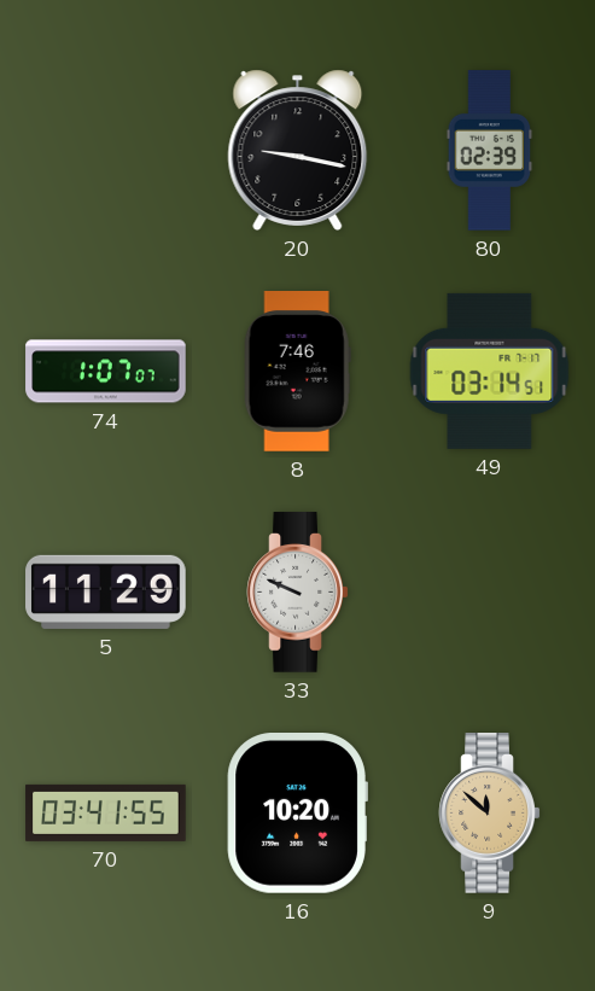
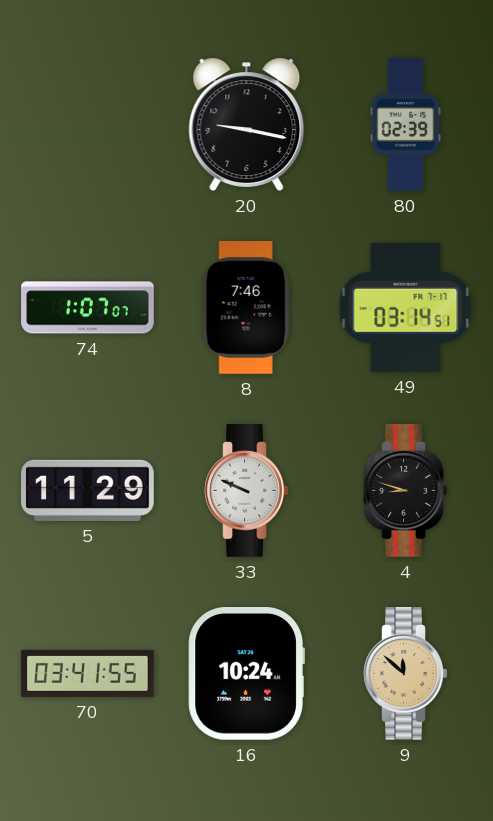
4: none -> 8:48
16: 10:20 -> 10:24
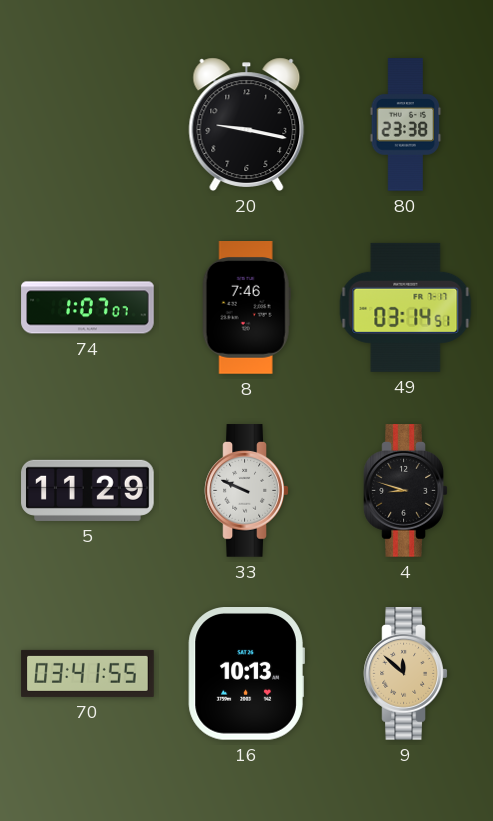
80: 02:39 -> 23:38
16: 10:24 -> 10:13
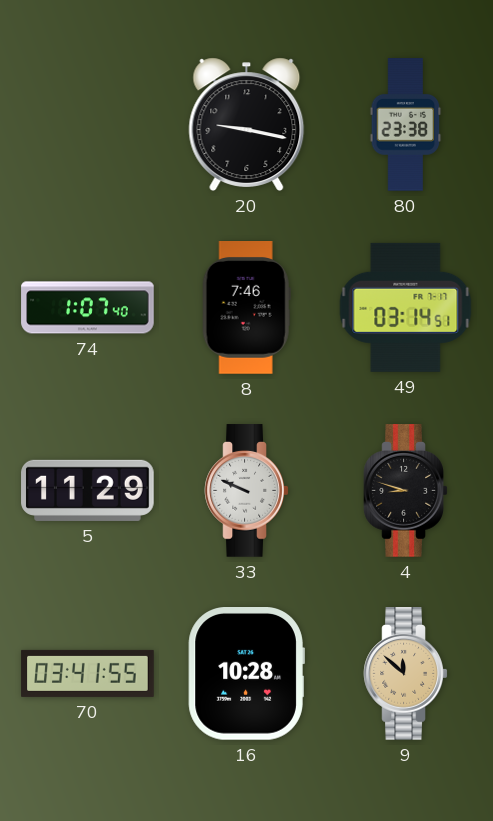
74: 1:07:07 -> 1:07:40
16: 10:13 -> 10:28
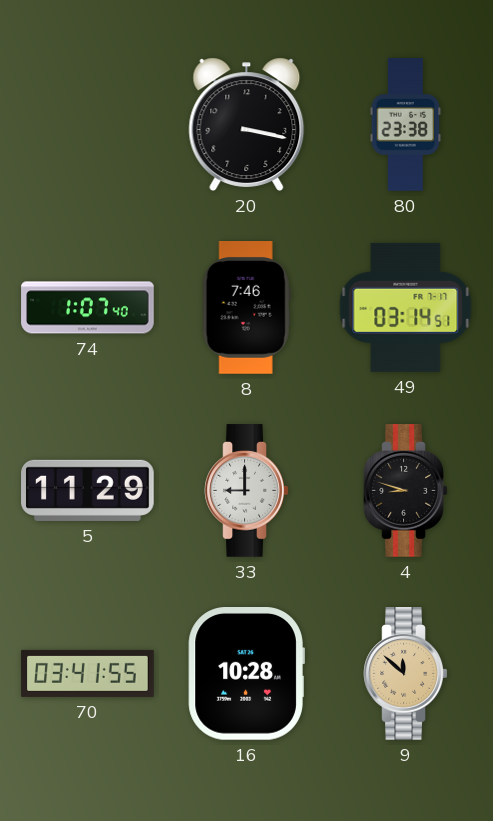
20: 9:17 -> 3:17
33: 9:49 -> 9:00
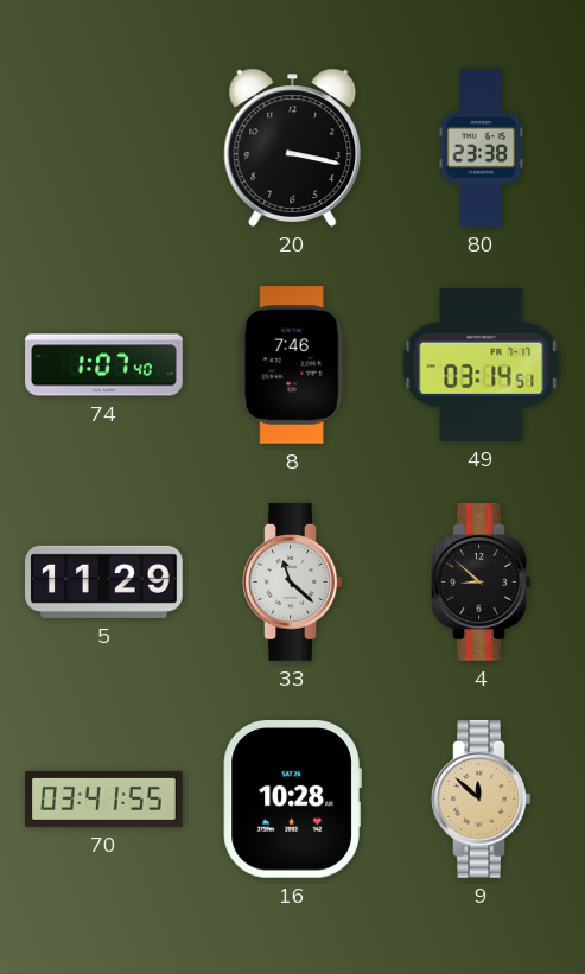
33: 9:00 -> 11:22
4: 8:48 -> 8:52
